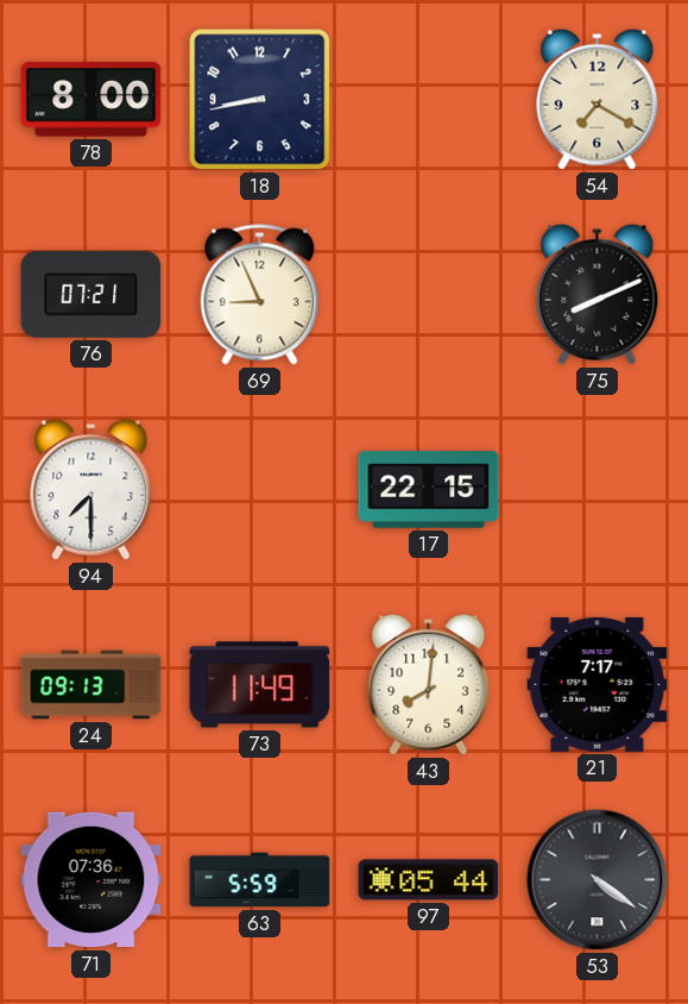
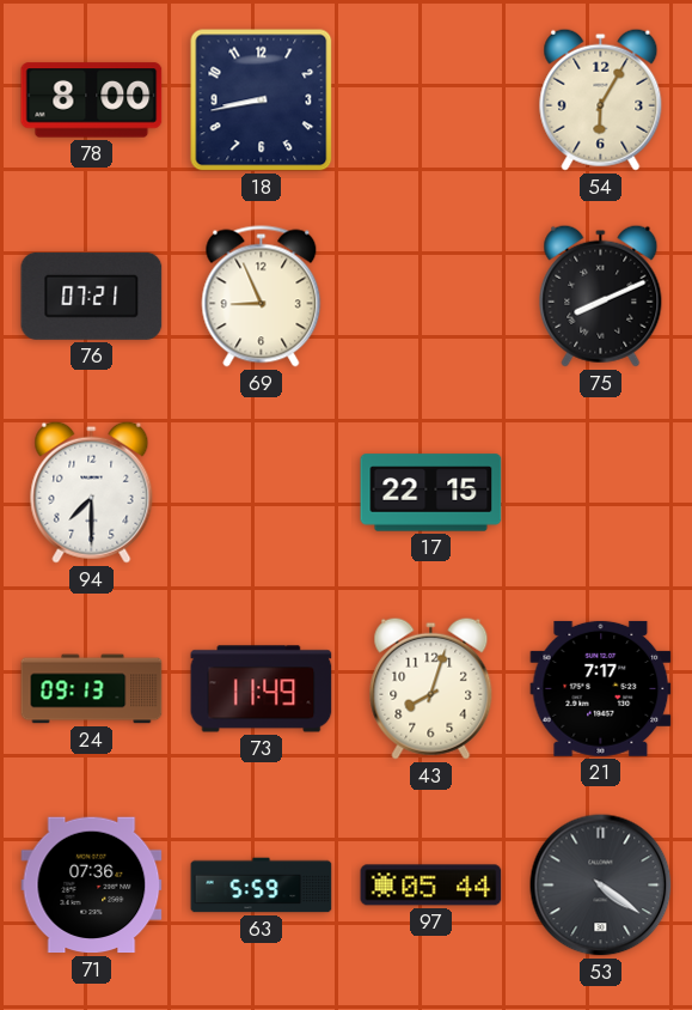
54: 7:20 -> 6:05
43: 8:01 -> 8:03
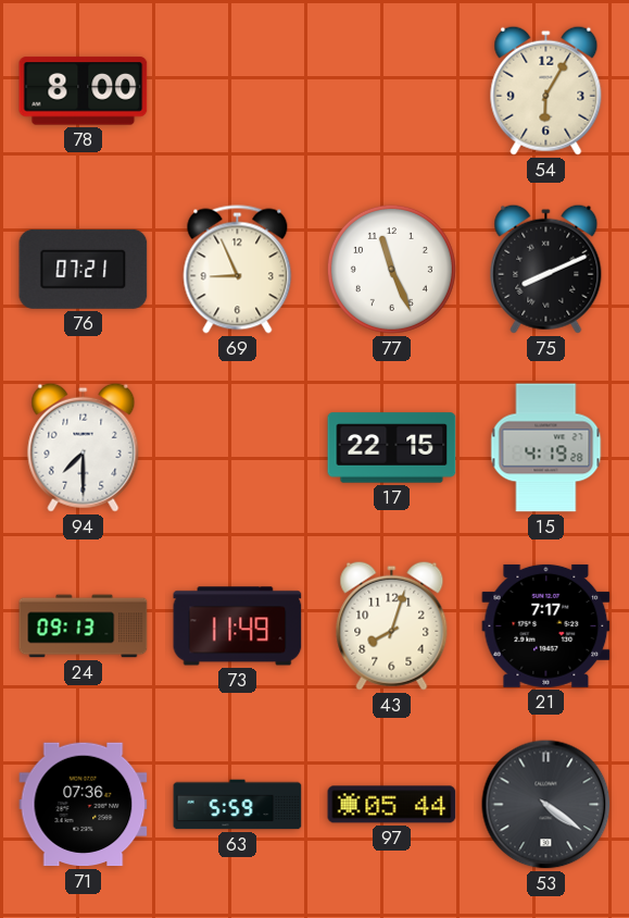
18: 8:43 -> none
77: none -> 11:26
15: none -> 4:19
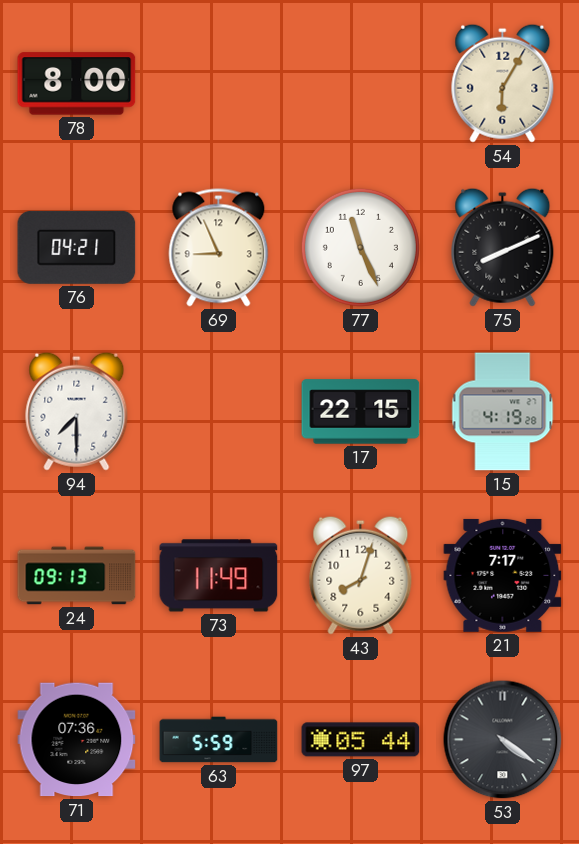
76: 07:21 -> 04:21
